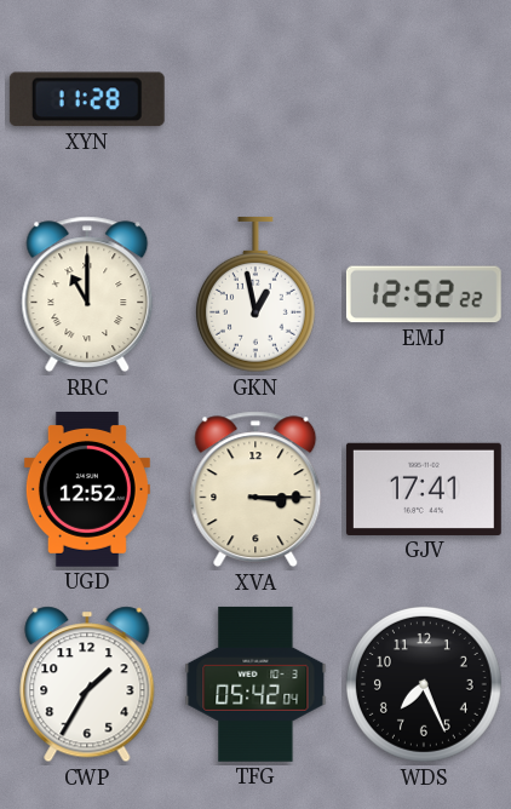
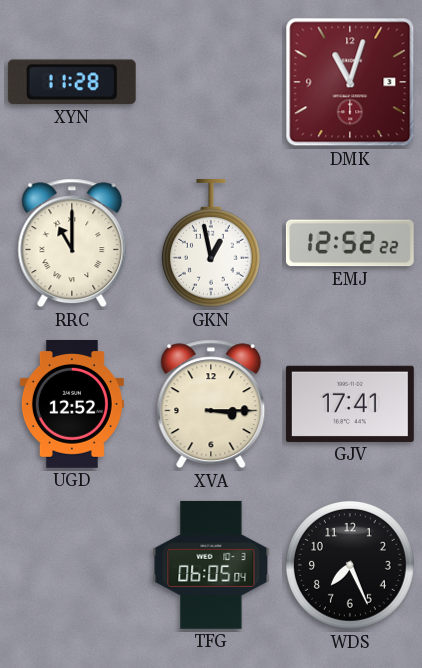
DMK: none -> 11:03
CWP: 1:35 -> none
TFG: 05:42 -> 06:05
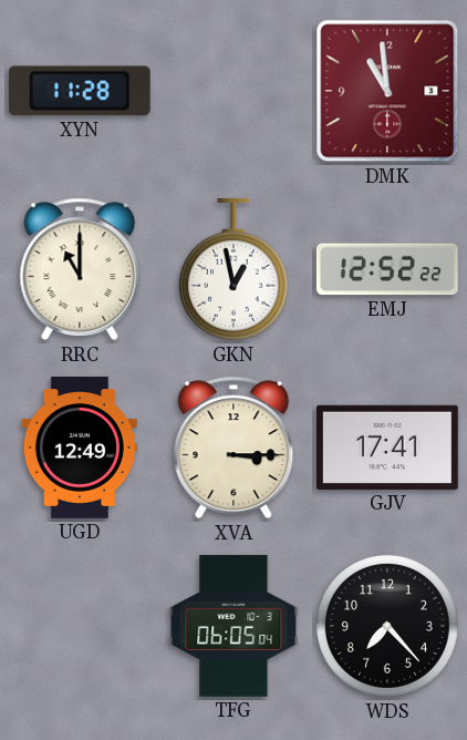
DMK: 11:03 -> 10:59
UGD: 12:52 -> 12:49
WDS: 7:26 -> 7:23
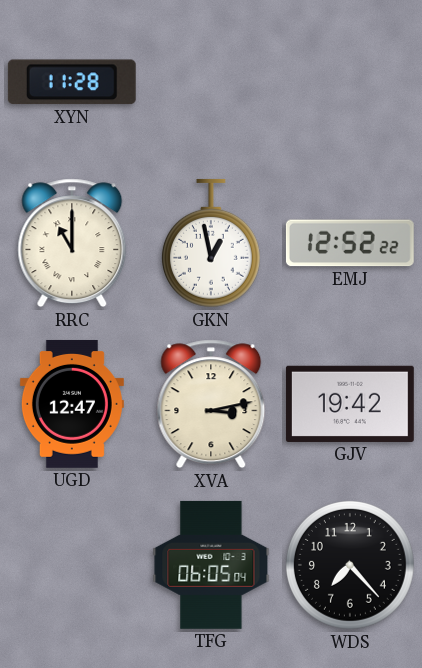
DMK: 10:59 -> none
UGD: 12:49 -> 12:47
XVA: 3:15 -> 3:13
GJV: 17:41 -> 19:42
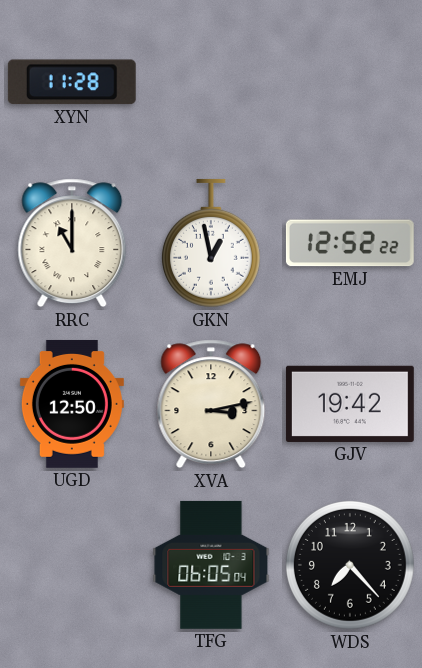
UGD: 12:47 -> 12:50
